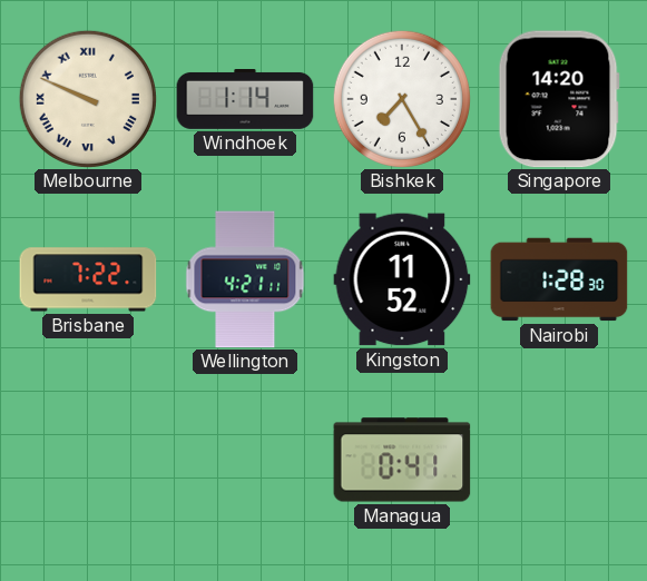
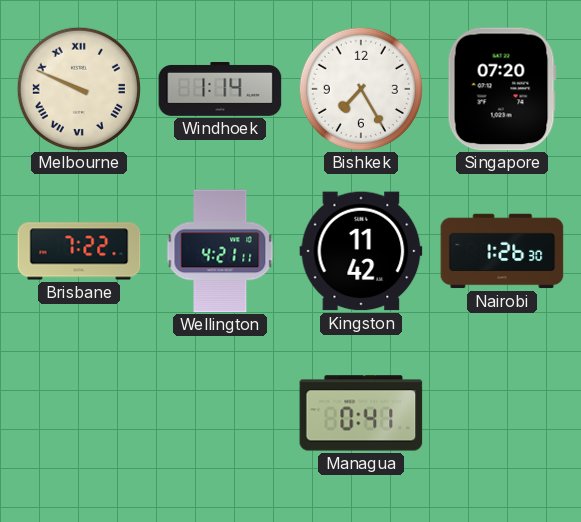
Singapore: 14:20 -> 07:20
Kingston: 11:52 -> 11:42
Nairobi: 1:28 -> 1:26
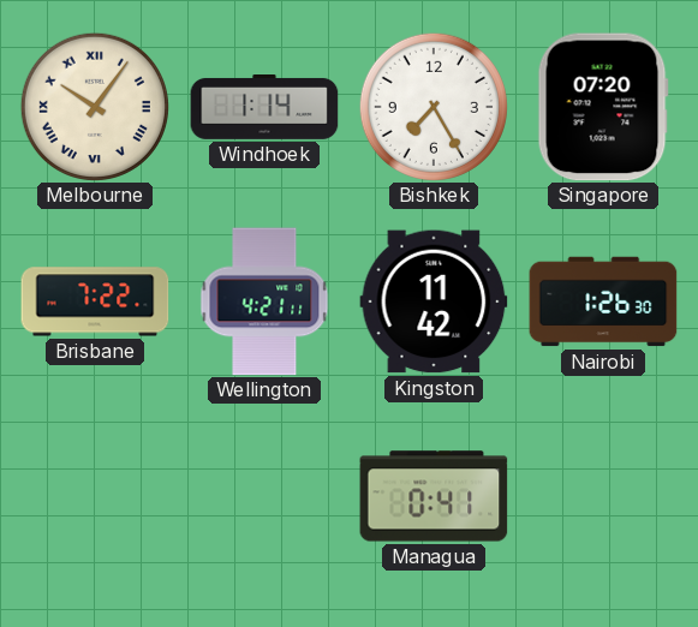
Melbourne: 9:49 -> 10:06
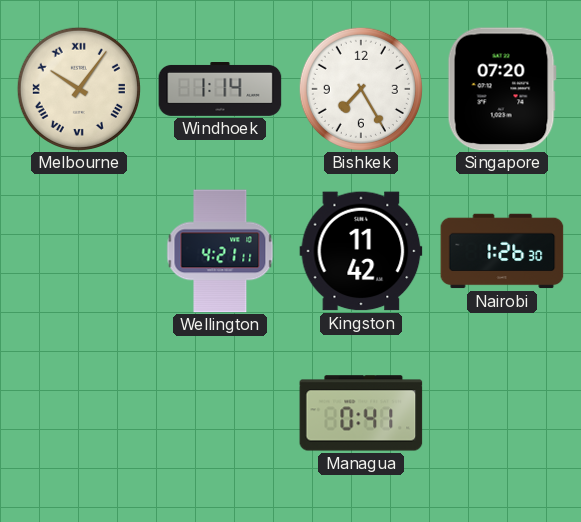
Brisbane: 7:22 -> none
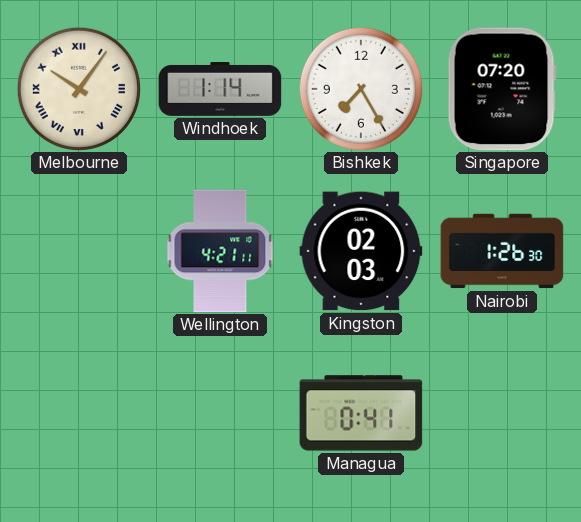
Kingston: 11:42 -> 02:03
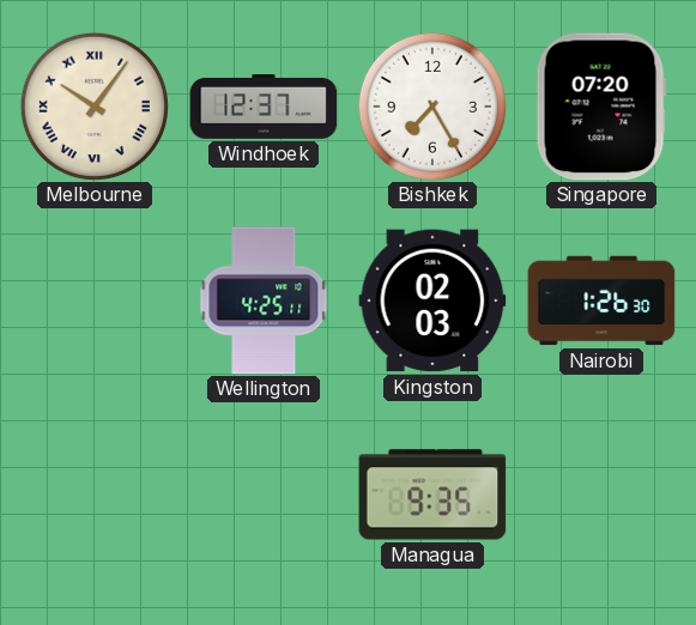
Windhoek: 1:14 -> 12:37
Wellington: 4:21 -> 4:25
Managua: 0:41 -> 9:35
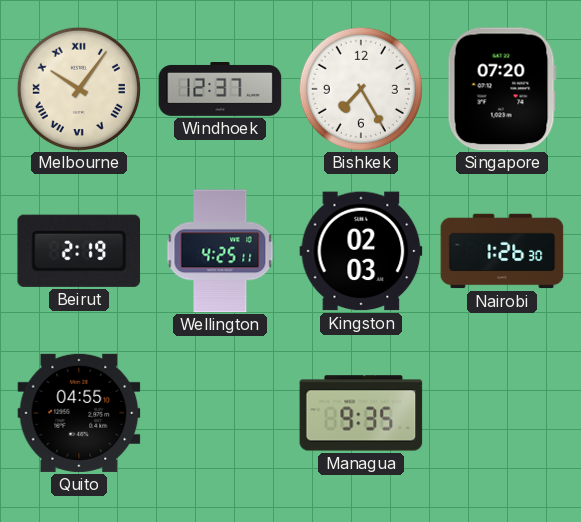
Beirut: none -> 2:19
Quito: none -> 04:55
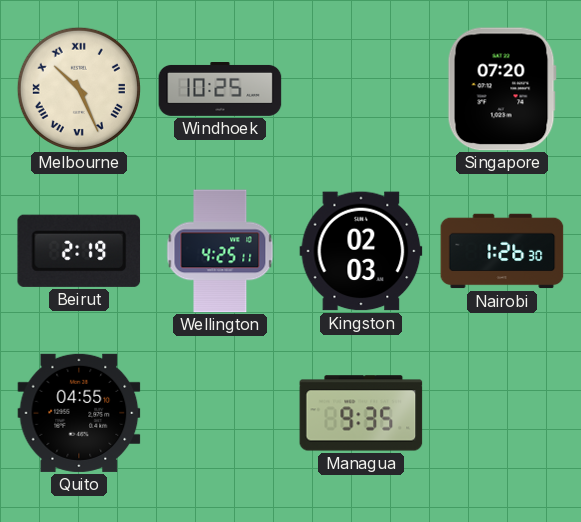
Melbourne: 10:06 -> 10:26
Windhoek: 12:37 -> 10:25
Bishkek: 7:25 -> none
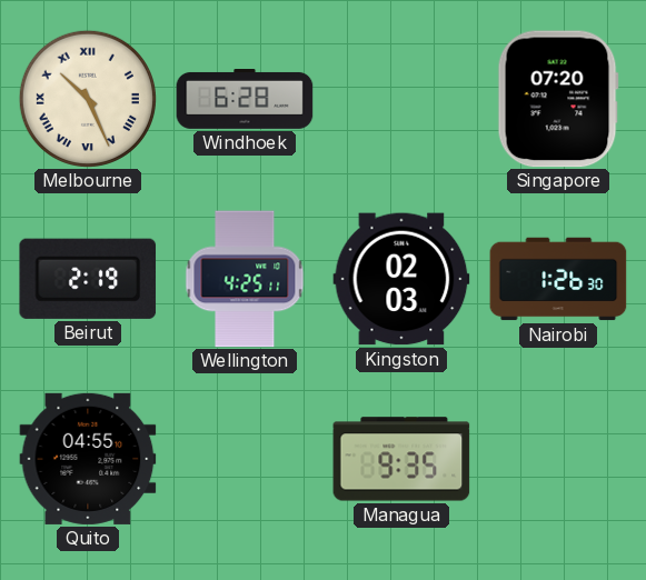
Windhoek: 10:25 -> 6:28
